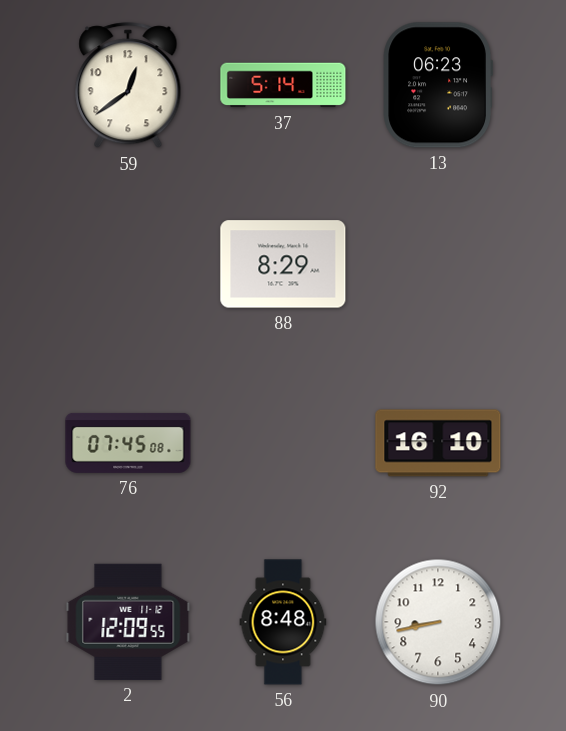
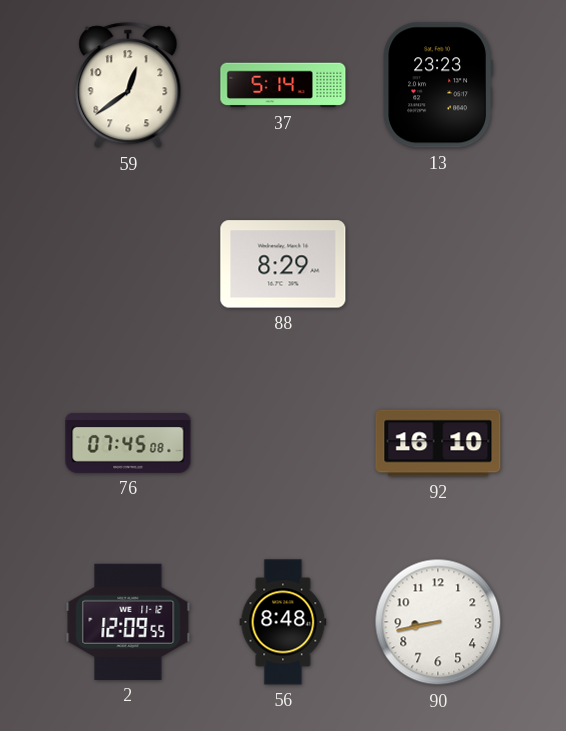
13: 06:23 -> 23:23
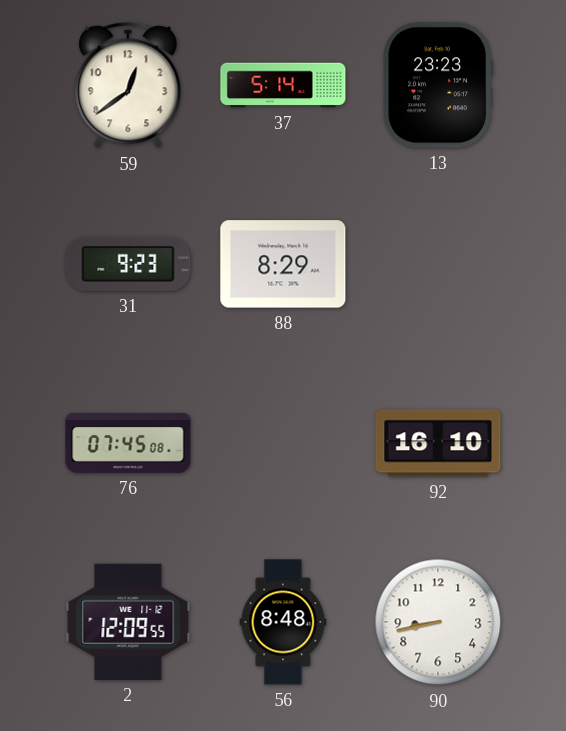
31: none -> 9:23
